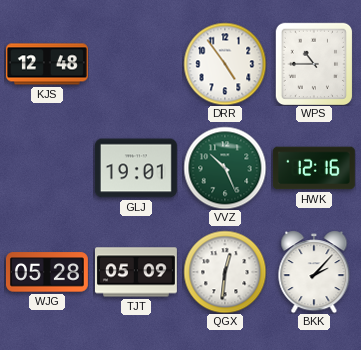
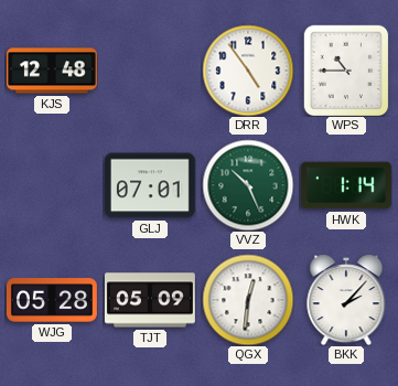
GLJ: 19:01 -> 07:01
HWK: 12:16 -> 1:14
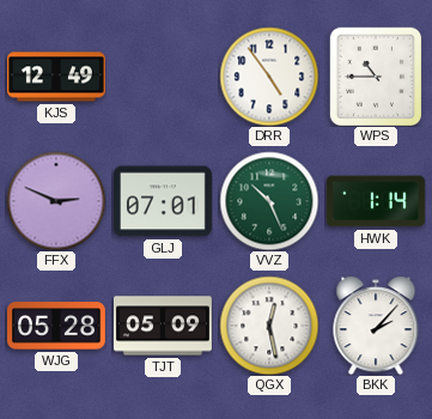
KJS: 12:48 -> 12:49
FFX: none -> 2:49
QGX: 12:31 -> 12:28
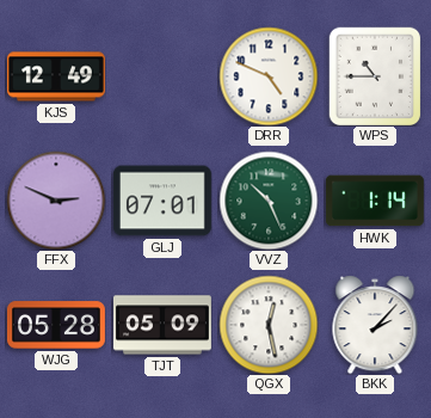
DRR: 4:54 -> 4:49
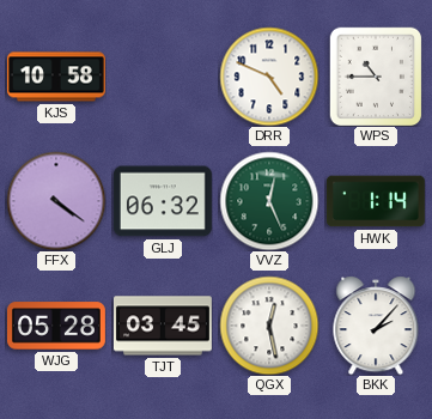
KJS: 12:49 -> 10:58
FFX: 2:49 -> 4:21
GLJ: 07:01 -> 06:32
VVZ: 10:26 -> 12:26
TJT: 05:09 -> 03:45
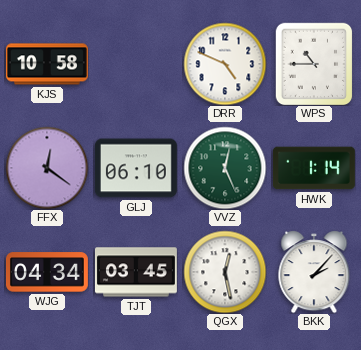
FFX: 4:21 -> 12:21
GLJ: 06:32 -> 06:10
WJG: 05:28 -> 04:34
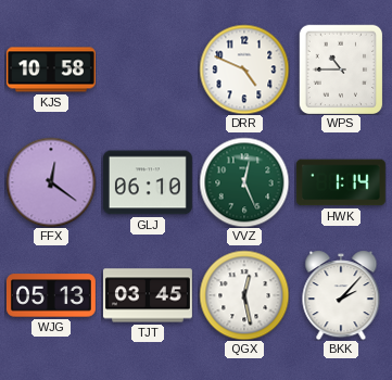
WJG: 04:34 -> 05:13
